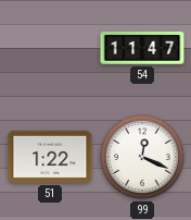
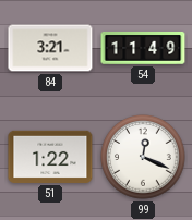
84: none -> 3:21
54: 11:47 -> 11:49
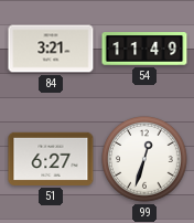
51: 1:22 -> 6:27
99: 12:19 -> 12:33
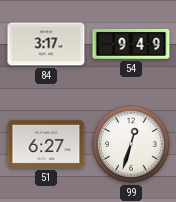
84: 3:21 -> 3:17
54: 11:49 -> 9:49
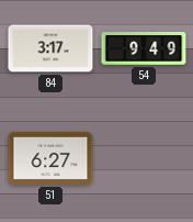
99: 12:33 -> none
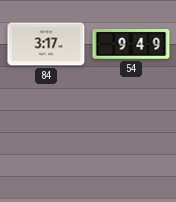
51: 6:27 -> none
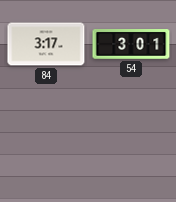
54: 9:49 -> 3:01
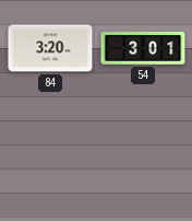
84: 3:17 -> 3:20
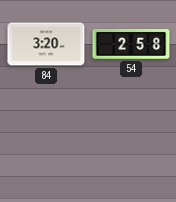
54: 3:01 -> 2:58
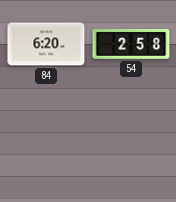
84: 3:20 -> 6:20
